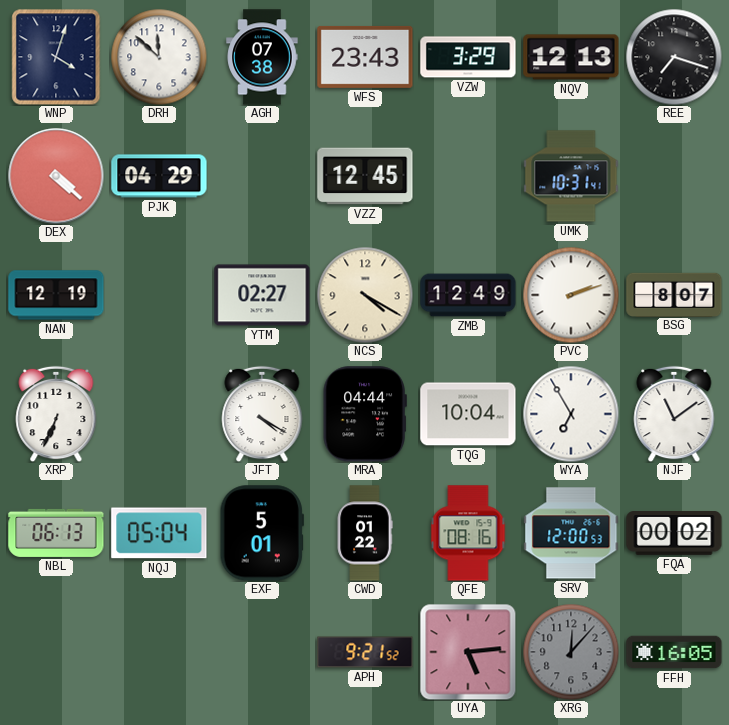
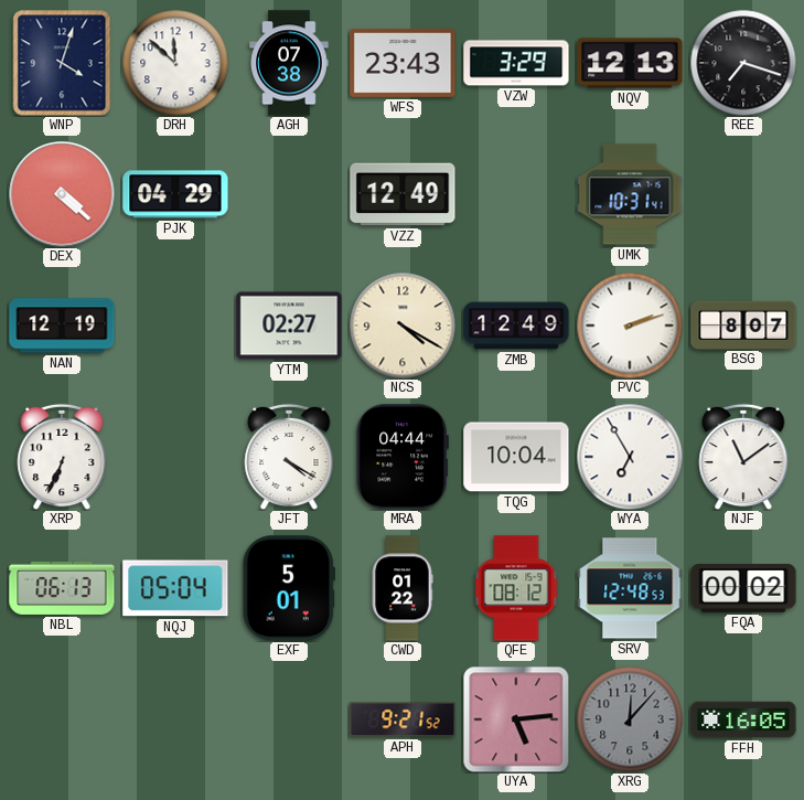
VZZ: 12:45 -> 12:49
QFE: 08:16 -> 08:12
SRV: 12:00 -> 12:48
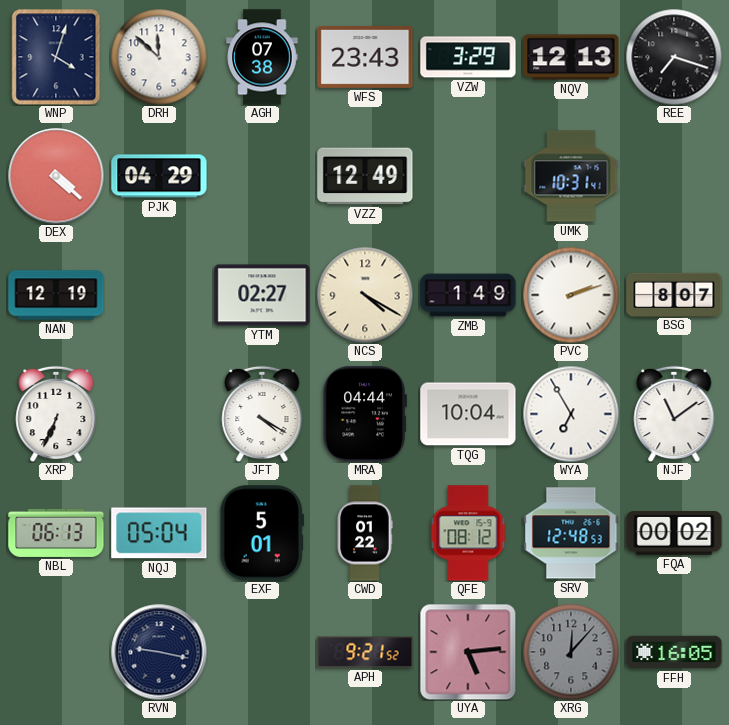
ZMB: 12:49 -> 1:49
RVN: none -> 9:17
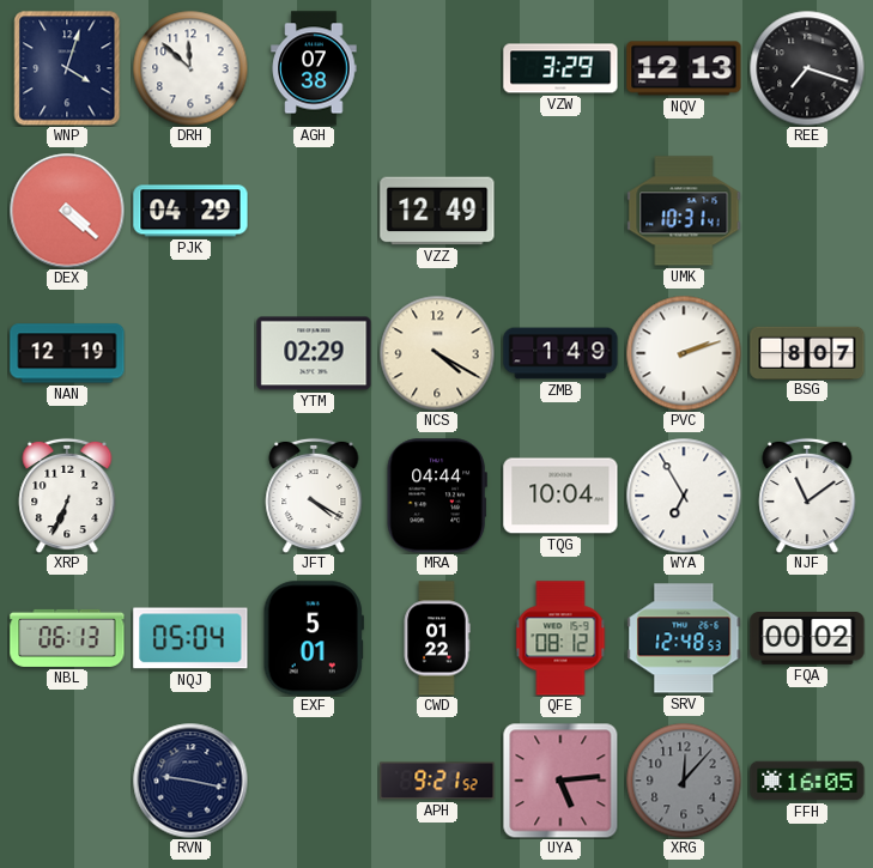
WFS: 23:43 -> none
YTM: 02:27 -> 02:29
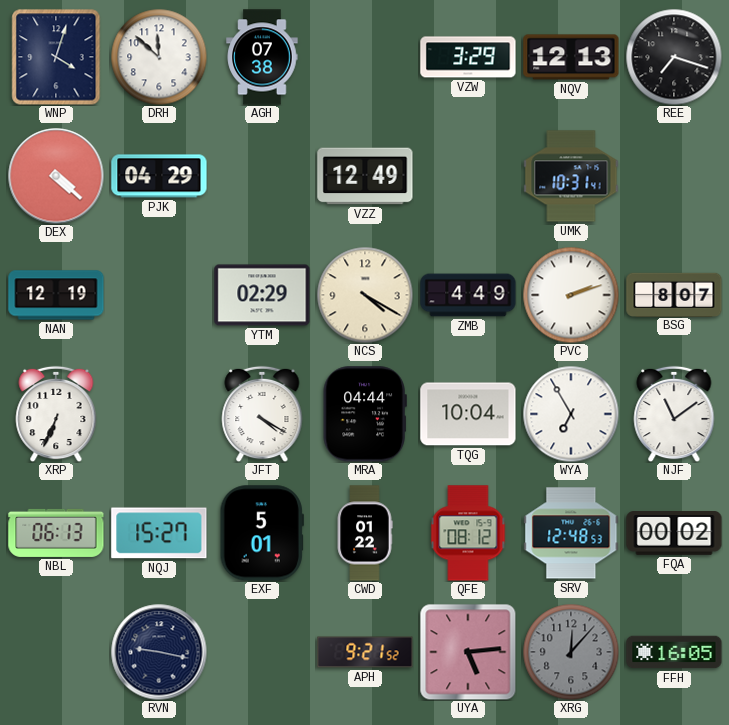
ZMB: 1:49 -> 4:49
NQJ: 05:04 -> 15:27
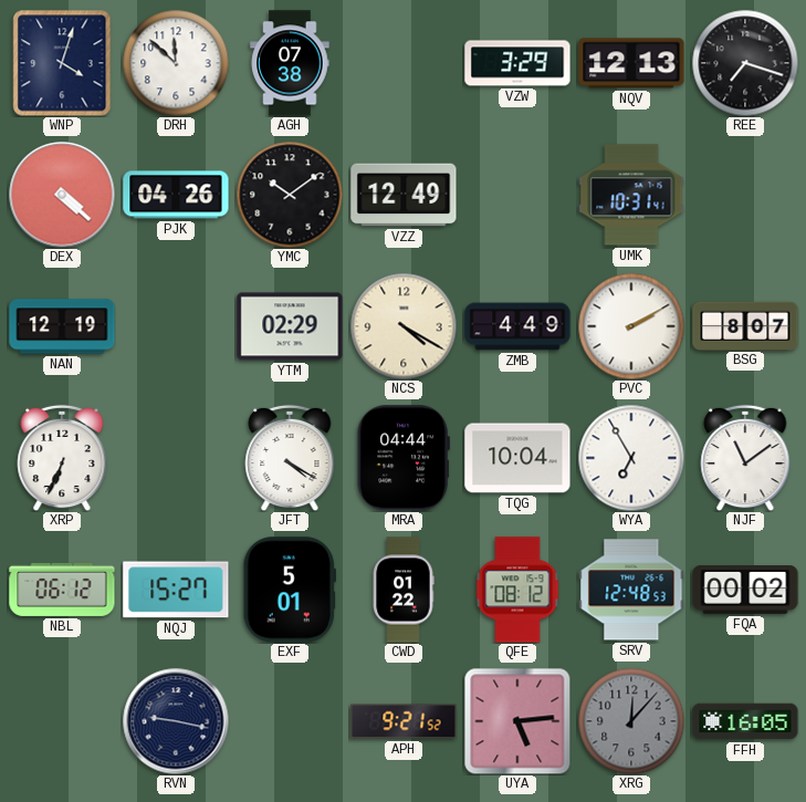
PJK: 04:29 -> 04:26
YMC: none -> 10:09
PVC: 2:12 -> 2:10
NBL: 06:13 -> 06:12
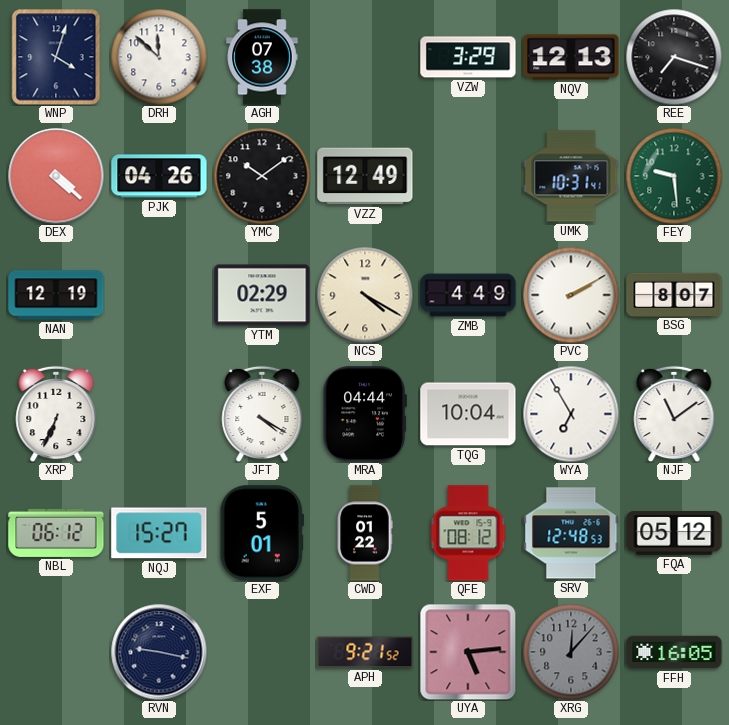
FEY: none -> 9:29
FQA: 00:02 -> 05:12
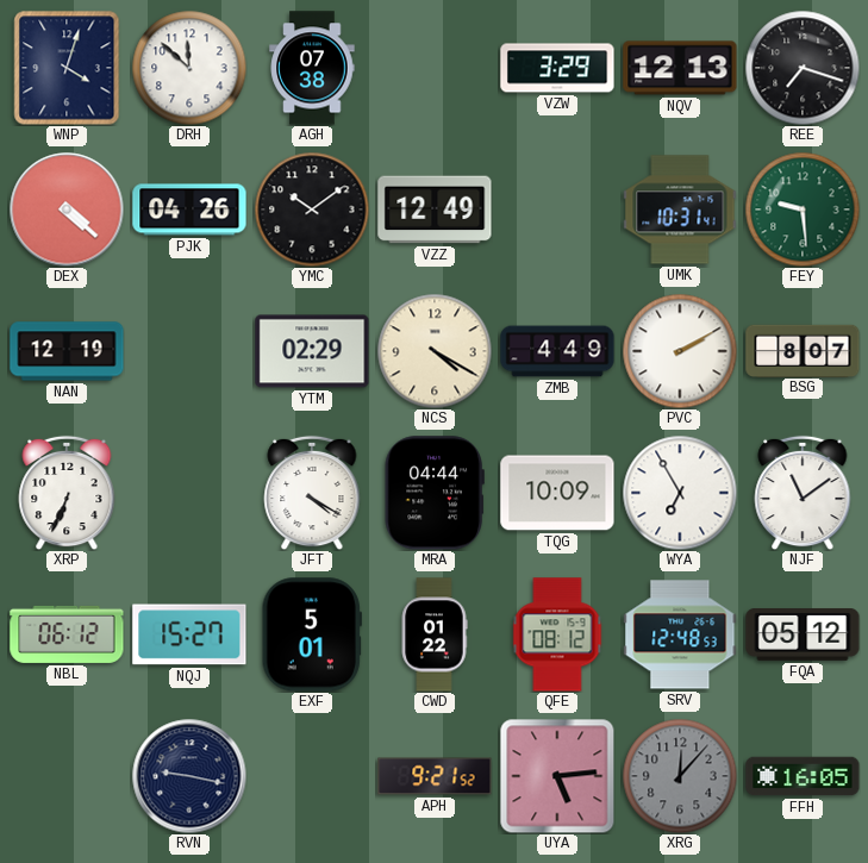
TQG: 10:04 -> 10:09
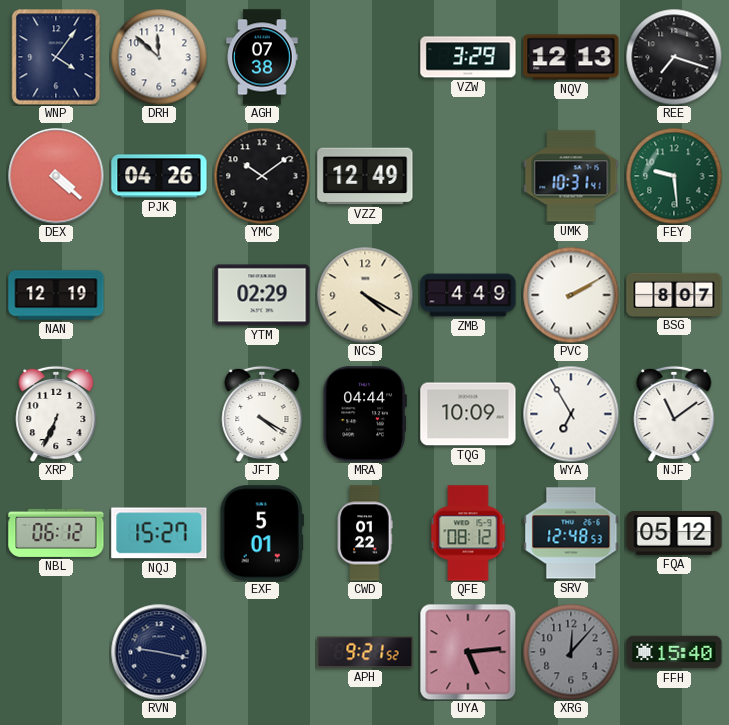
WNP: 4:03 -> 4:06
FFH: 16:05 -> 15:40
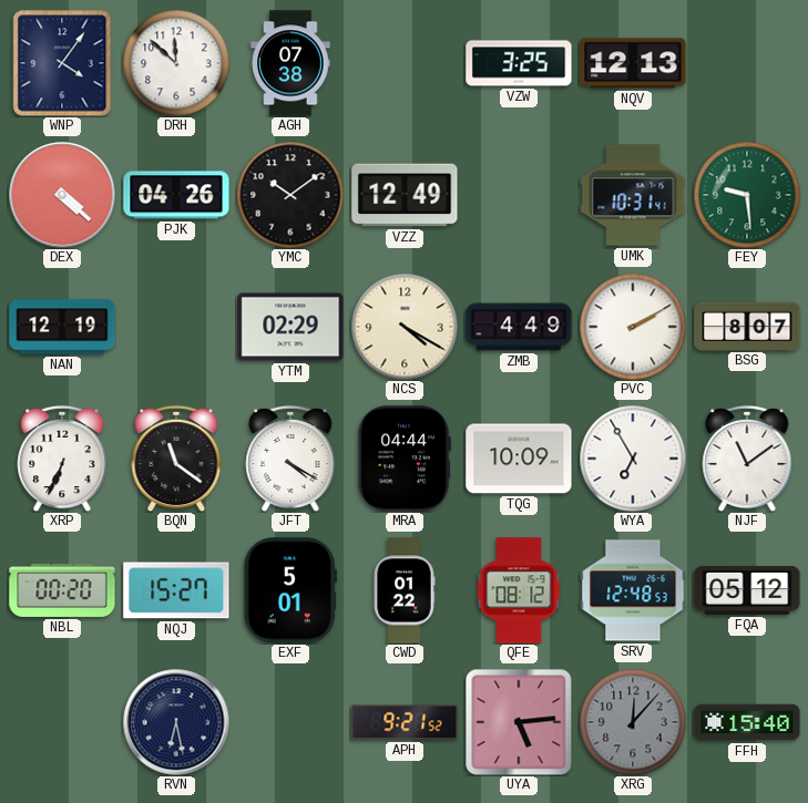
VZW: 3:29 -> 3:25
REE: 7:18 -> none
BQN: none -> 11:21
NBL: 06:12 -> 00:20
RVN: 9:17 -> 6:28
